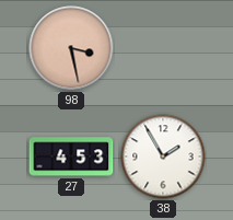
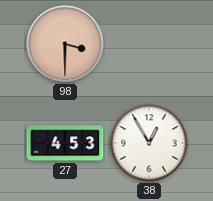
98: 3:28 -> 3:30
38: 1:55 -> 12:55
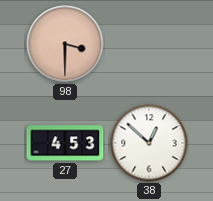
38: 12:55 -> 12:52
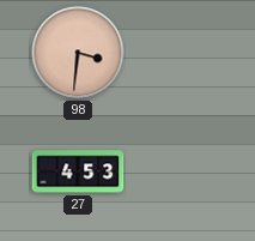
98: 3:30 -> 3:31
38: 12:52 -> none
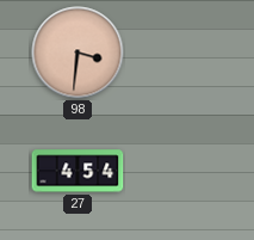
27: 4:53 -> 4:54
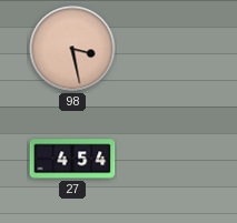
98: 3:31 -> 3:28
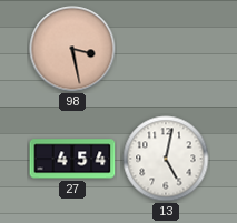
13: none -> 5:02
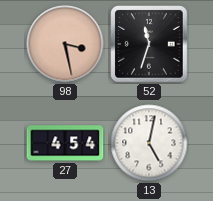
52: none -> 11:33
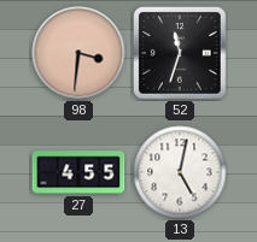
98: 3:28 -> 3:31
27: 4:54 -> 4:55
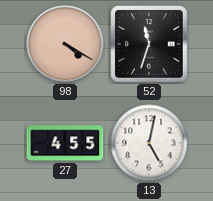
98: 3:31 -> 4:20
